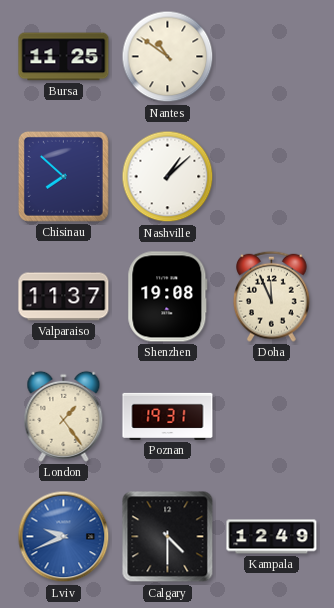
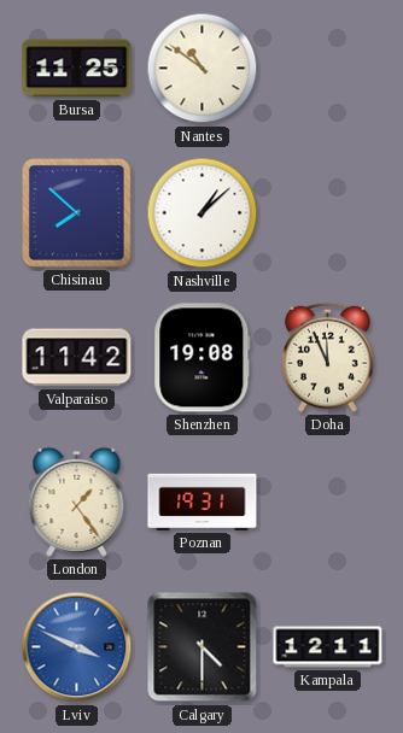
Valparaiso: 11:37 -> 11:42
Lviv: 9:41 -> 3:49
Kampala: 12:49 -> 12:11
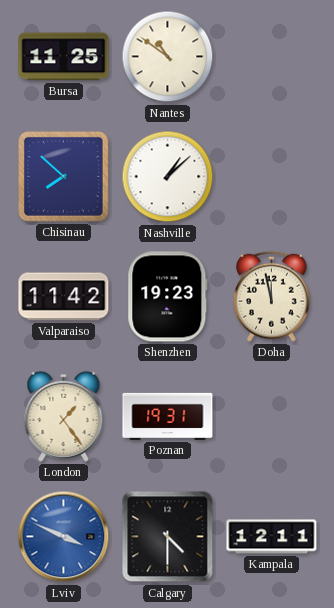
Shenzhen: 19:08 -> 19:23
Doha: 11:56 -> 11:58
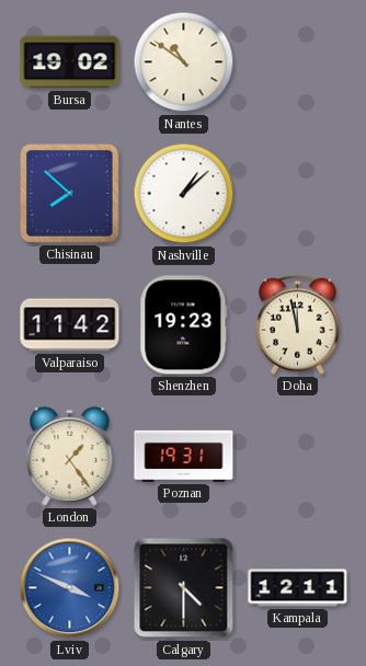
Bursa: 11:25 -> 19:02
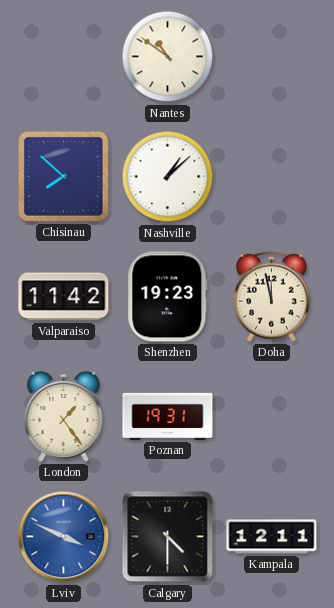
Bursa: 19:02 -> none
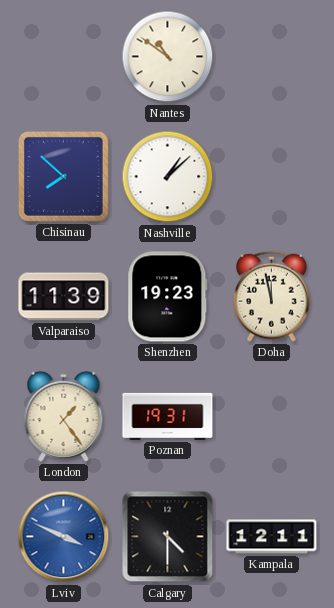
Valparaiso: 11:42 -> 11:39
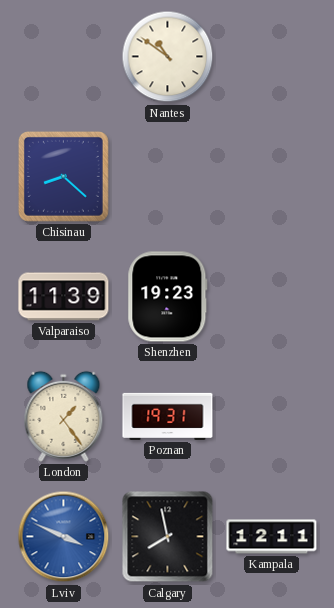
Chisinau: 7:52 -> 8:22
Nashville: 1:08 -> none
Doha: 11:58 -> none
Calgary: 4:30 -> 7:58
